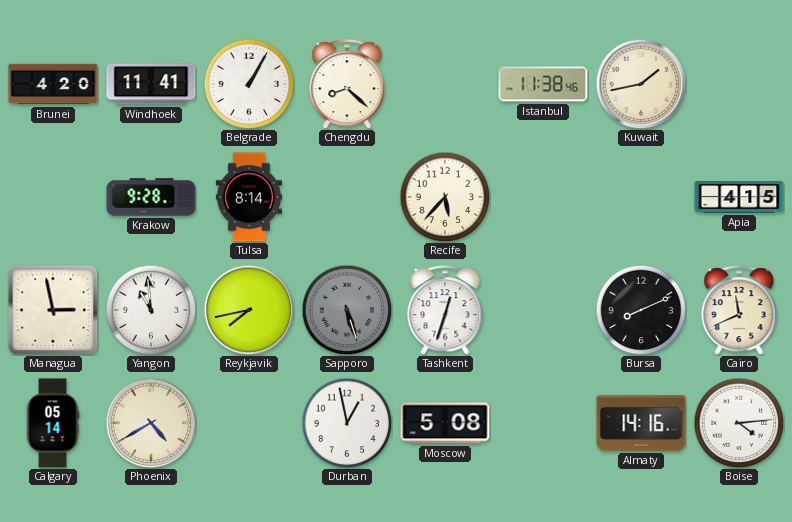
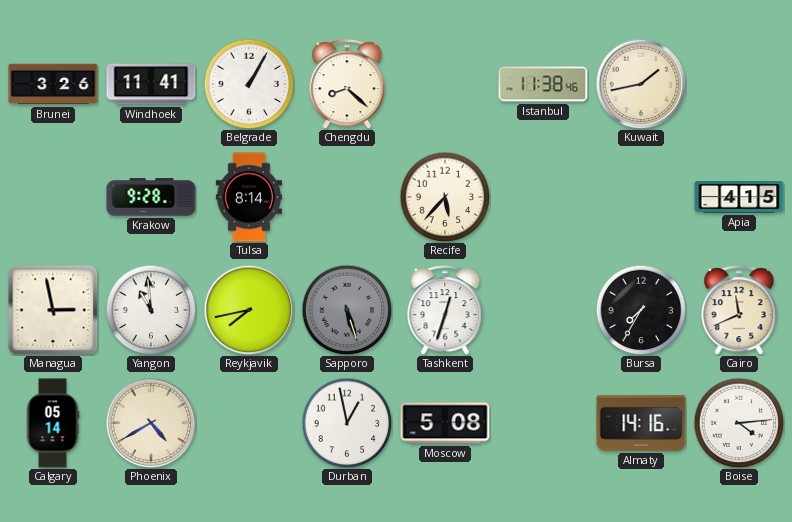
Brunei: 4:20 -> 3:26
Bursa: 8:11 -> 7:35
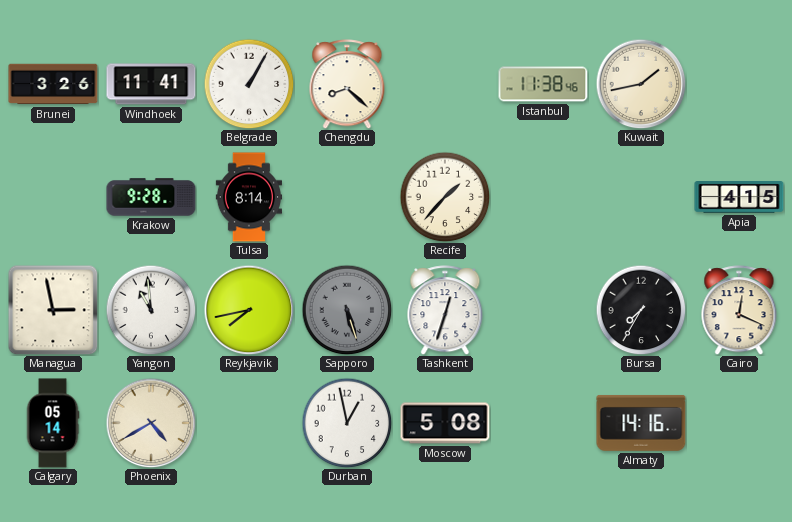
Recife: 5:37 -> 1:37
Cairo: 11:41 -> 12:19
Boise: 4:14 -> none
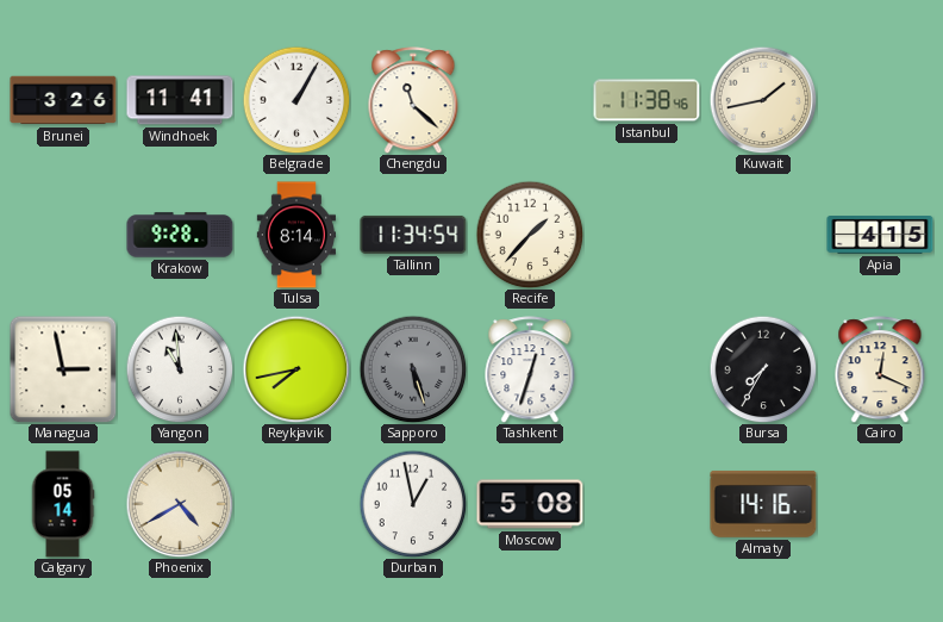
Chengdu: 8:22 -> 11:22
Tallinn: none -> 11:34
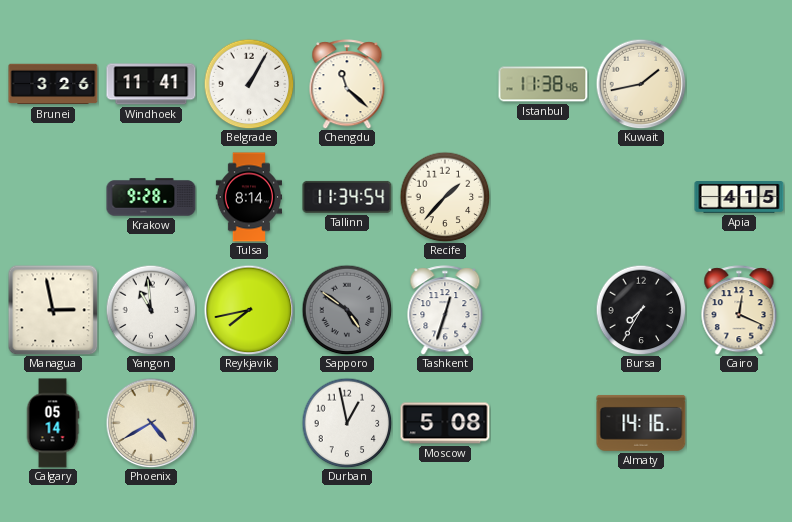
Sapporo: 5:27 -> 4:51
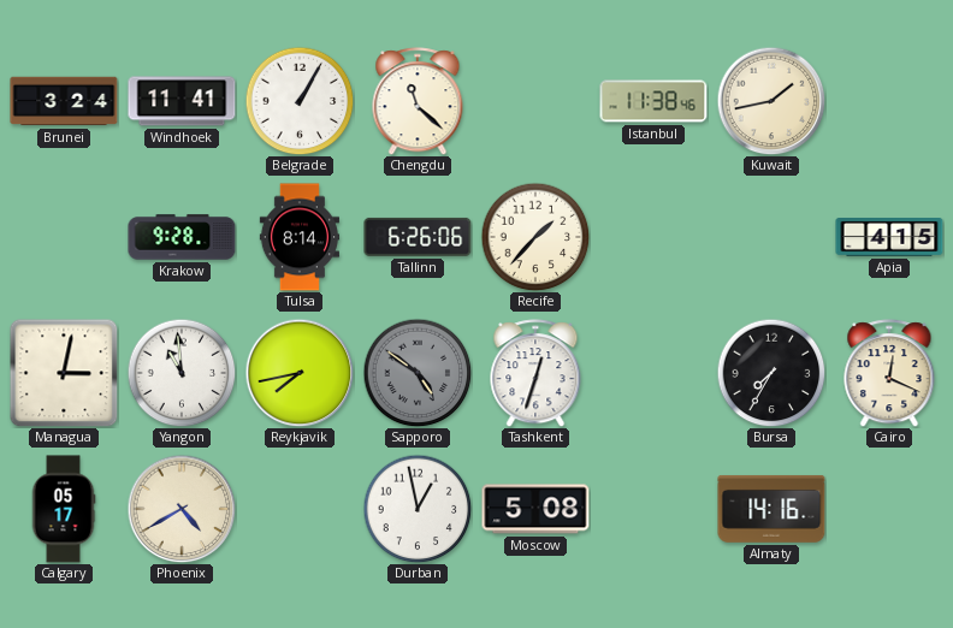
Brunei: 3:26 -> 3:24
Tallinn: 11:34 -> 6:26
Managua: 2:58 -> 3:02
Calgary: 05:14 -> 05:17
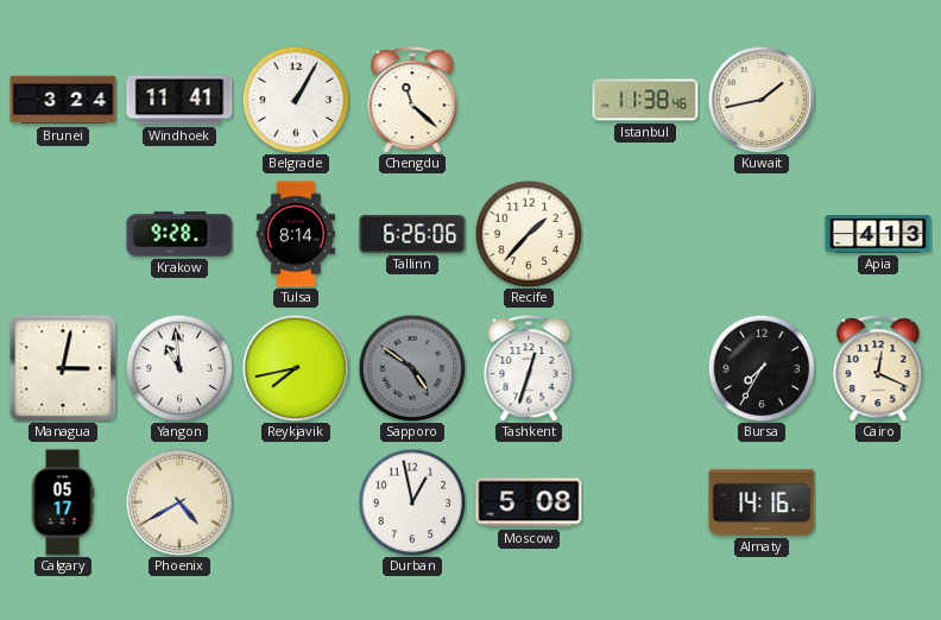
Apia: 4:15 -> 4:13
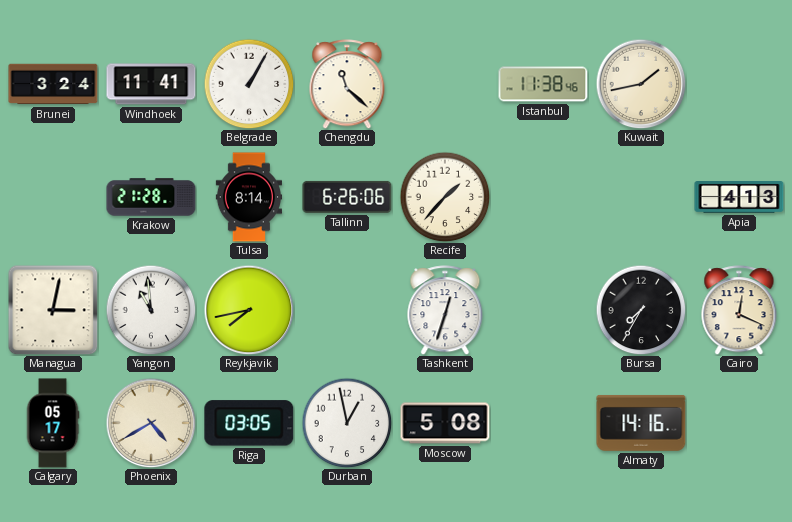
Krakow: 9:28 -> 21:28
Sapporo: 4:51 -> none
Riga: none -> 03:05
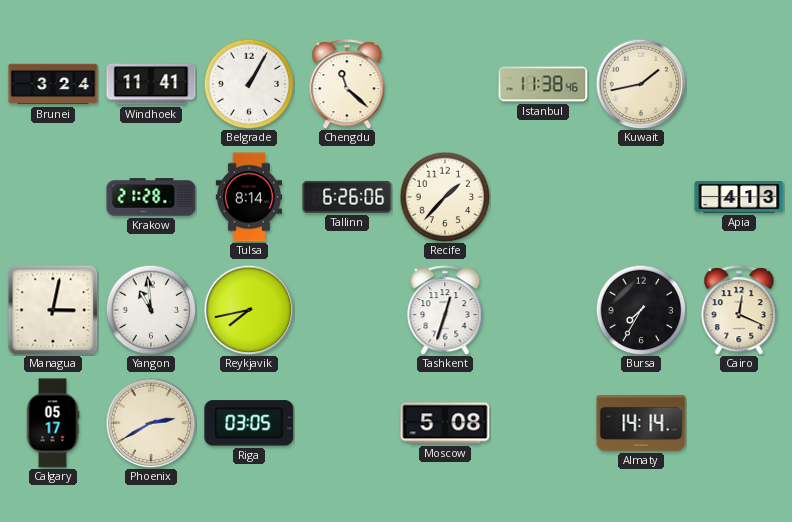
Phoenix: 4:40 -> 2:40
Durban: 12:58 -> none
Almaty: 14:16 -> 14:14
